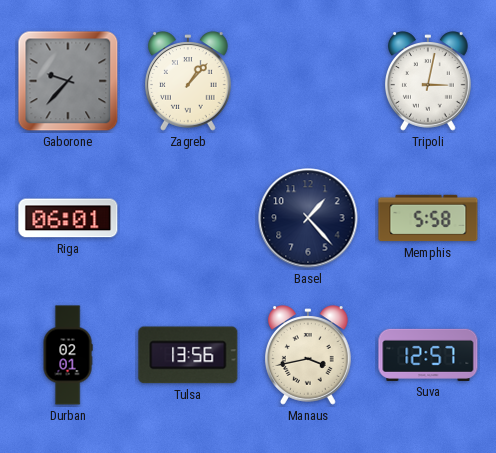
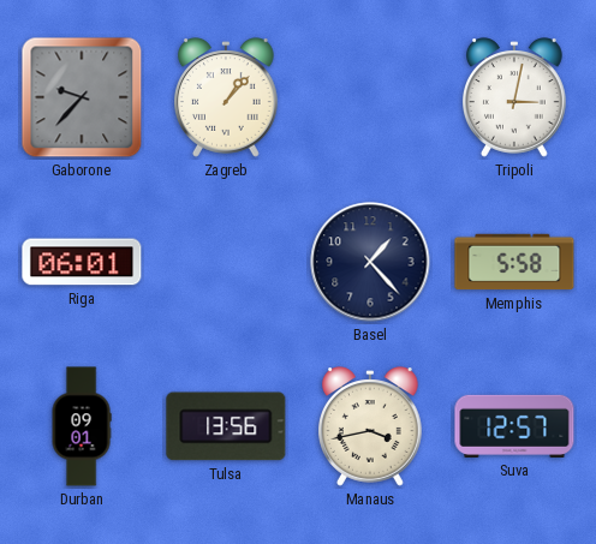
Durban: 02:01 -> 09:01
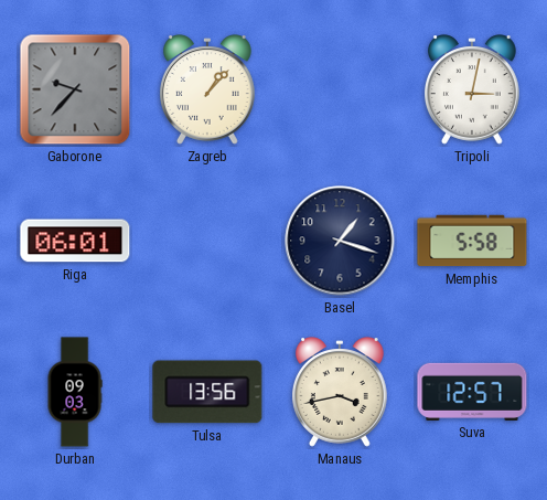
Basel: 1:23 -> 1:18
Durban: 09:01 -> 09:03
